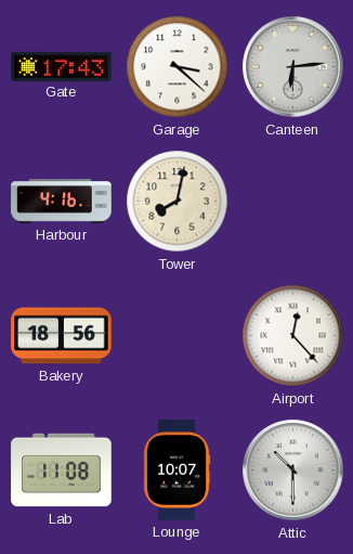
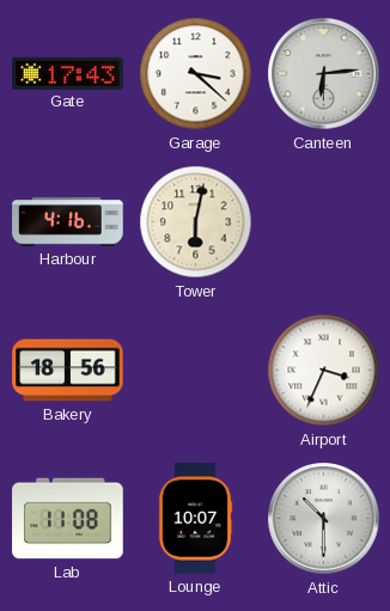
Tower: 8:02 -> 6:02
Airport: 12:23 -> 3:34
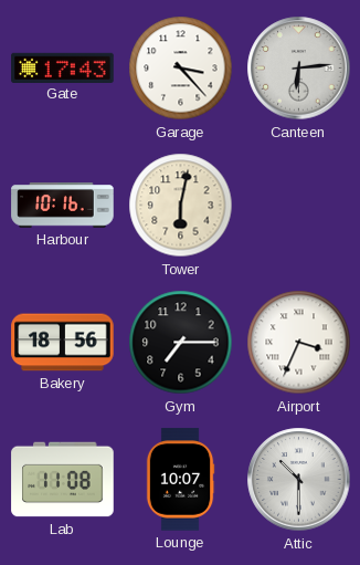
Garage: 3:22 -> 3:23
Harbour: 4:16 -> 10:16
Gym: none -> 7:15
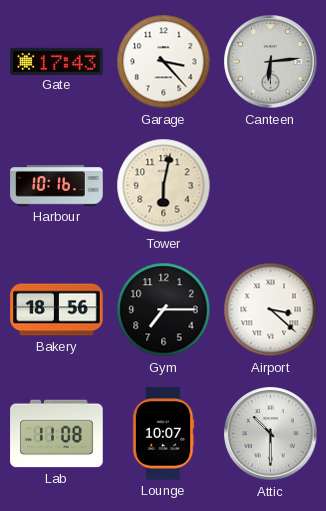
Airport: 3:34 -> 3:22
